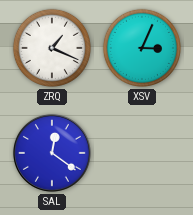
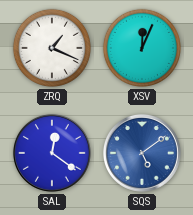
XSV: 3:04 -> 12:04
SQS: none -> 5:09
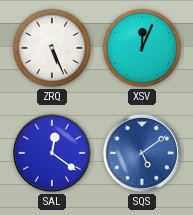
ZRQ: 1:19 -> 5:26
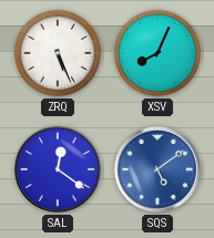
XSV: 12:04 -> 8:04
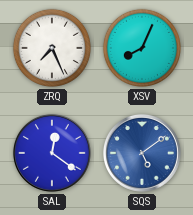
ZRQ: 5:26 -> 7:26
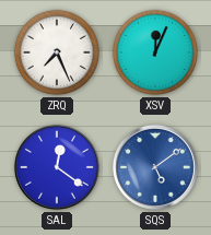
XSV: 8:04 -> 12:04
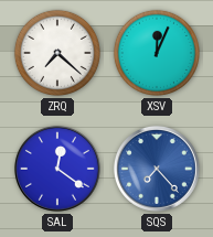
ZRQ: 7:26 -> 7:22
SQS: 5:09 -> 7:23
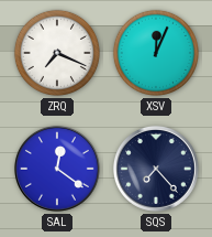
ZRQ: 7:22 -> 7:19
SQS dial: blue -> navy
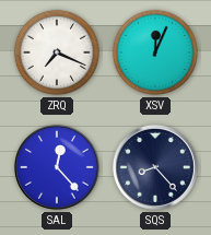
SAL: 12:21 -> 12:23
SQS: 7:23 -> 8:23
